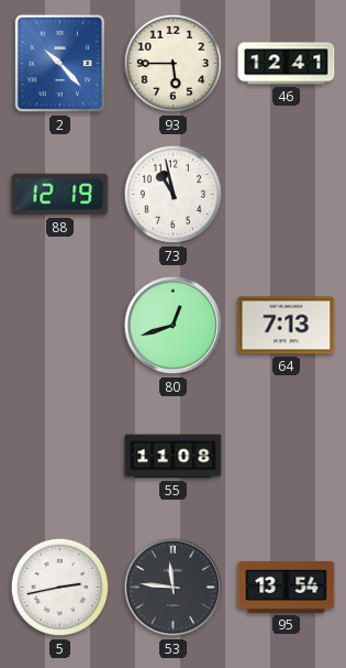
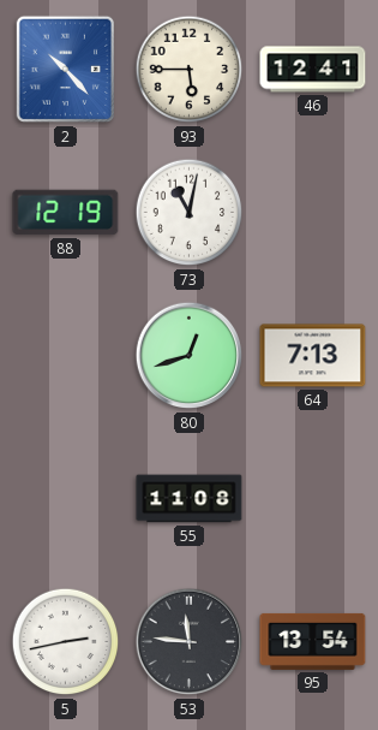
73: 10:58 -> 11:02
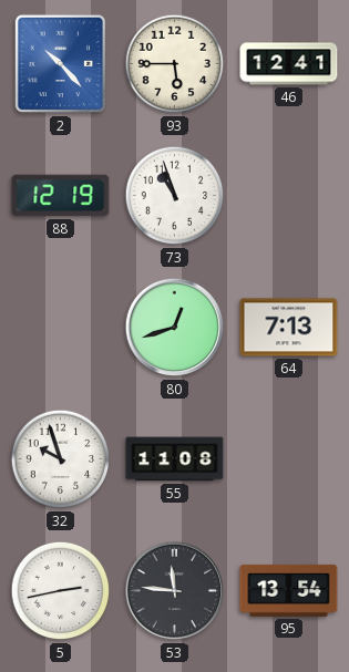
73: 11:02 -> 10:57
32: none -> 9:57
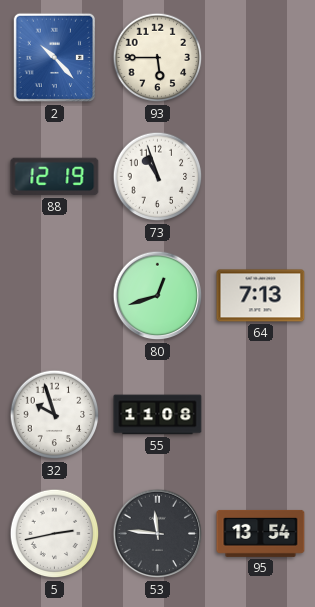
46: 12:41 -> none
